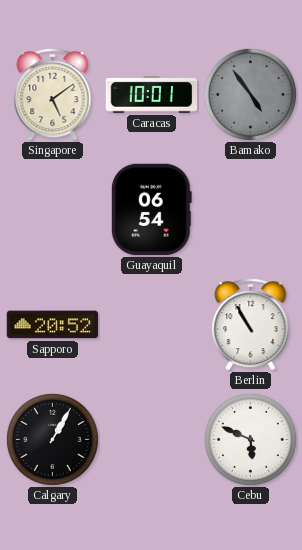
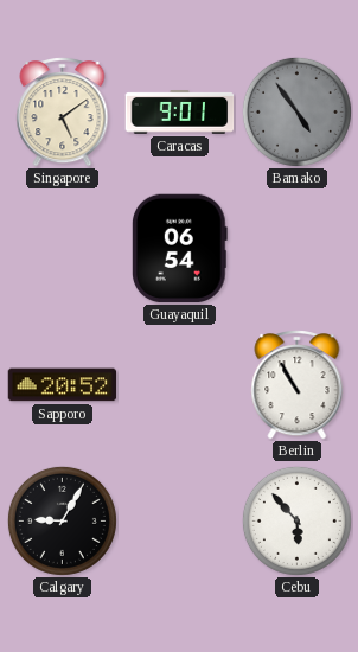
Caracas: 10:01 -> 9:01
Calgary: 1:05 -> 9:05
Cebu: 5:49 -> 5:53
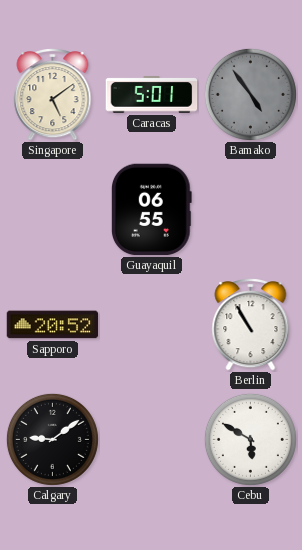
Caracas: 9:01 -> 5:01
Guayaquil: 06:54 -> 06:55
Calgary: 9:05 -> 9:09
Cebu: 5:53 -> 5:50
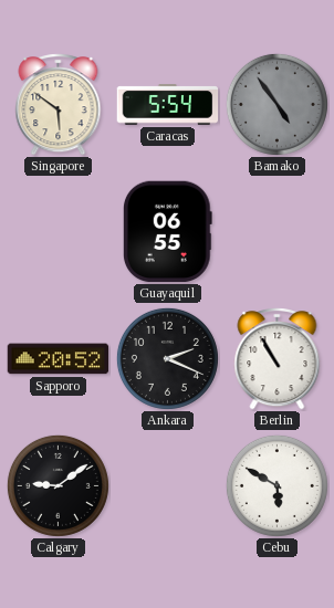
Singapore: 5:09 -> 5:51
Caracas: 5:01 -> 5:54
Ankara: none -> 2:19
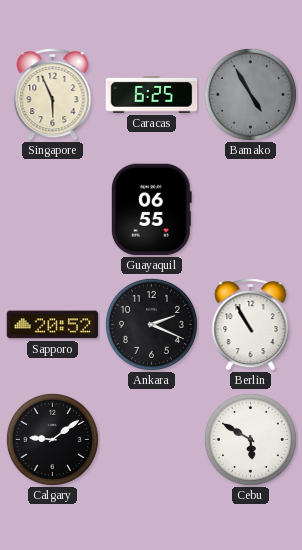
Singapore: 5:51 -> 5:56
Caracas: 5:54 -> 6:25
Bamako: 4:54 -> 4:55
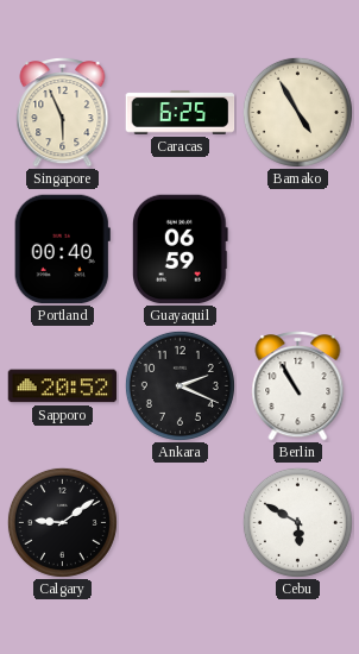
Bamako dial: grey -> cream
Portland: none -> 00:40
Guayaquil: 06:55 -> 06:59
